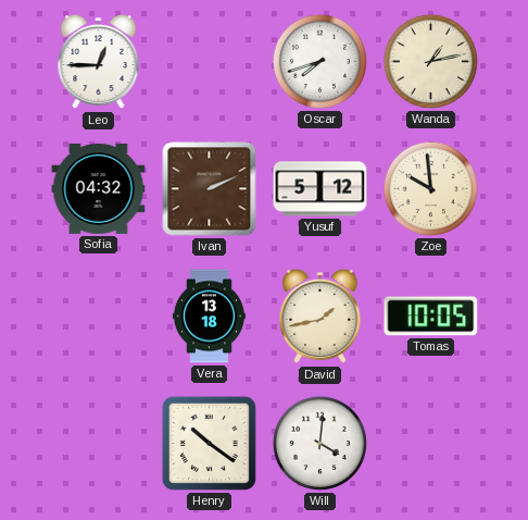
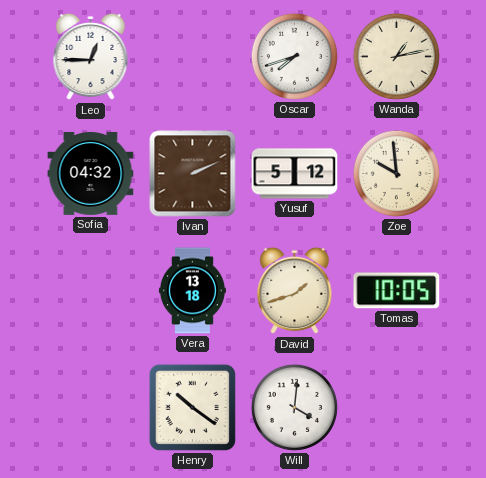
David: 1:43 -> 1:42
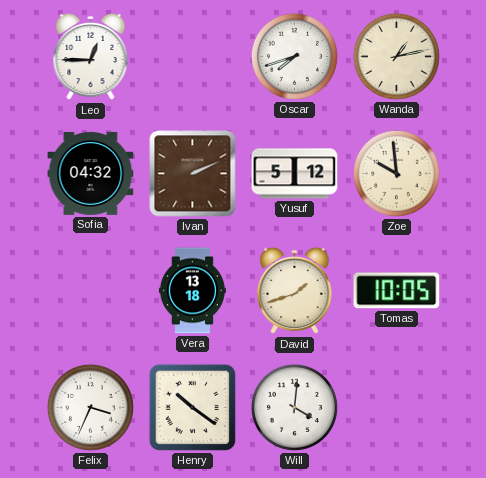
Felix: none -> 3:34
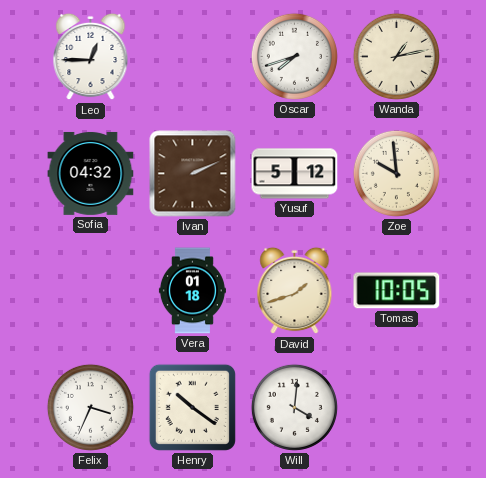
Vera: 13:18 -> 01:18
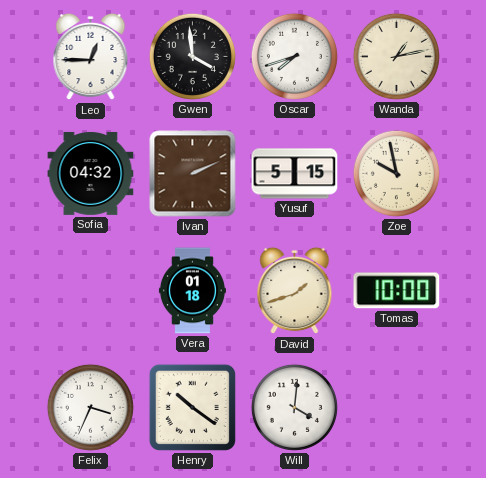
Gwen: none -> 3:59
Yusuf: 5:12 -> 5:15
Zoe: 9:59 -> 9:58
Tomas: 10:05 -> 10:00
